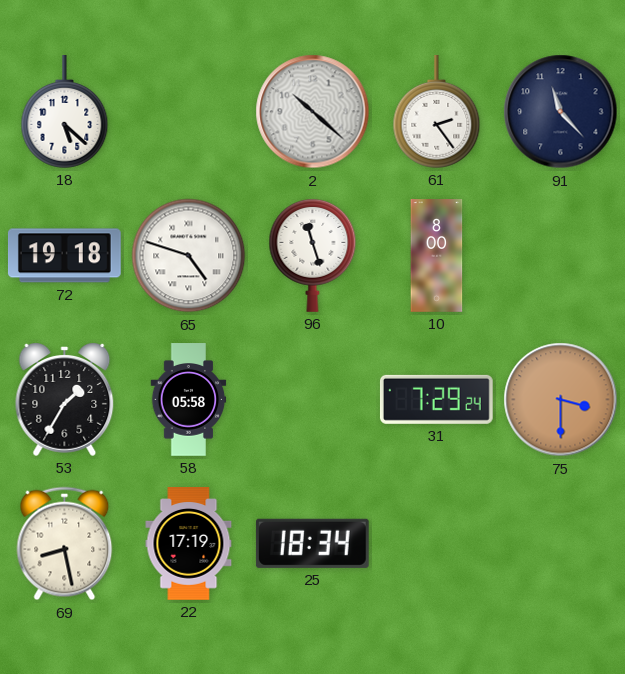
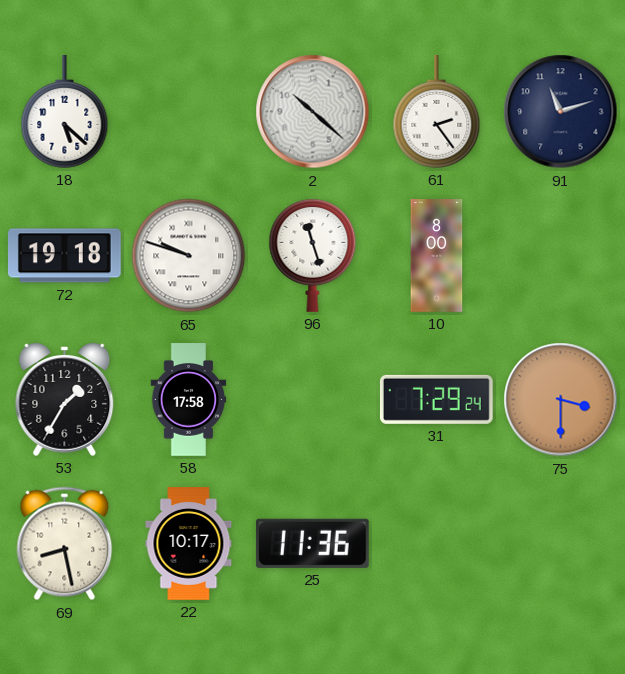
91: 11:23 -> 11:12
65: 4:48 -> 9:48
58: 05:58 -> 17:58
22: 17:19 -> 10:17
25: 18:34 -> 11:36
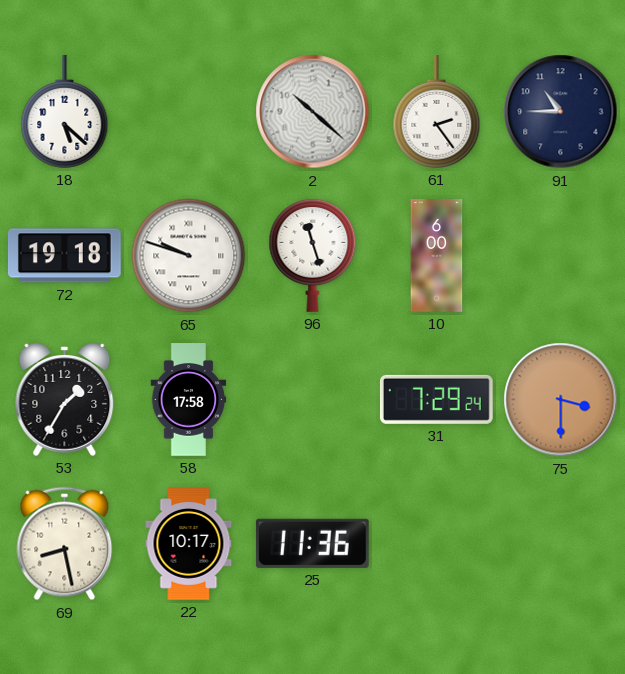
91: 11:12 -> 10:45
10: 8:00 -> 6:00
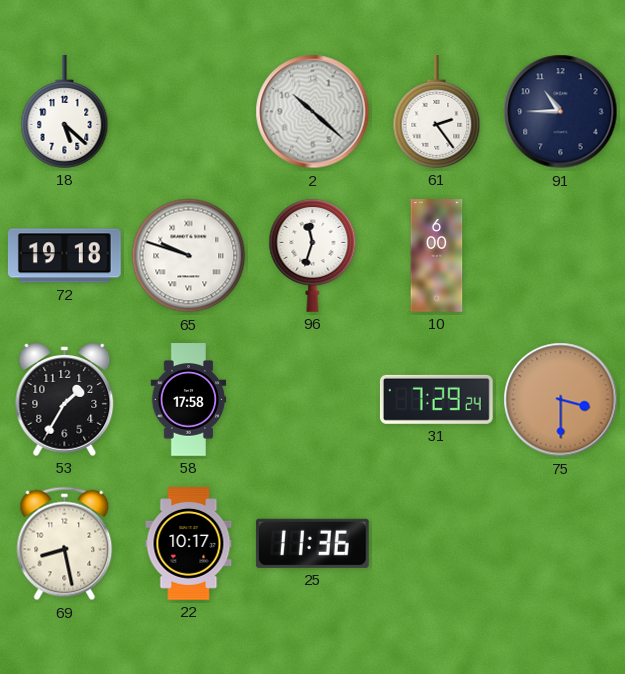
96: 11:27 -> 11:33
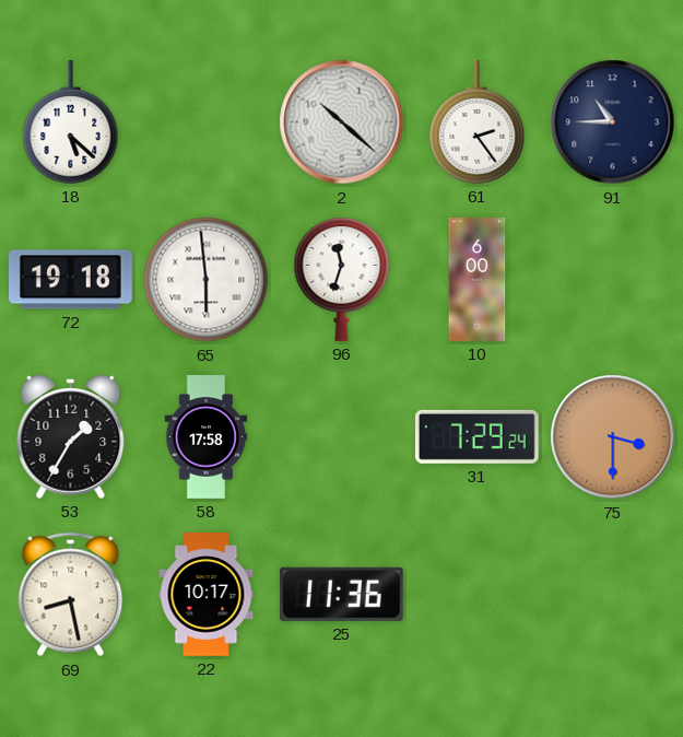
65: 9:48 -> 5:59
